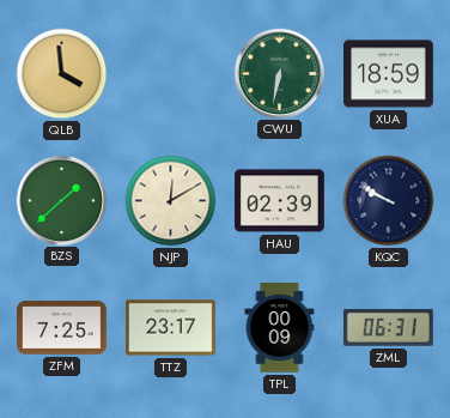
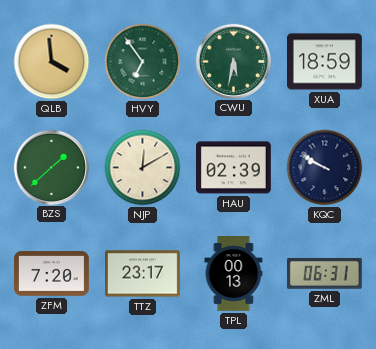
HVY: none -> 6:54
CWU: 6:32 -> 5:32
ZFM: 7:25 -> 7:20
TPL: 00:09 -> 00:13
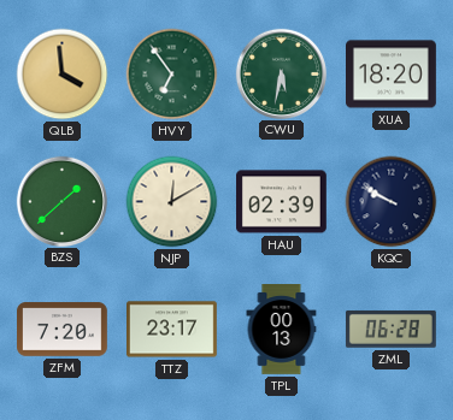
XUA: 18:59 -> 18:20
ZML: 06:31 -> 06:28
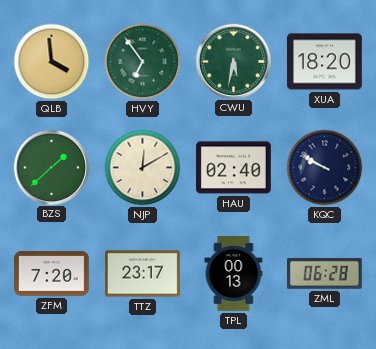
HAU: 02:39 -> 02:40
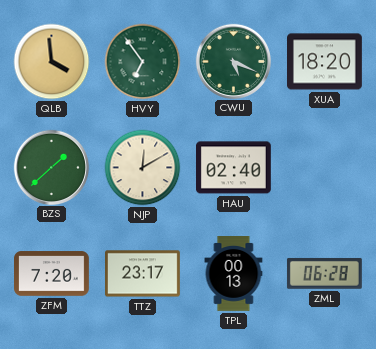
CWU: 5:32 -> 5:19
KQC: 9:50 -> none
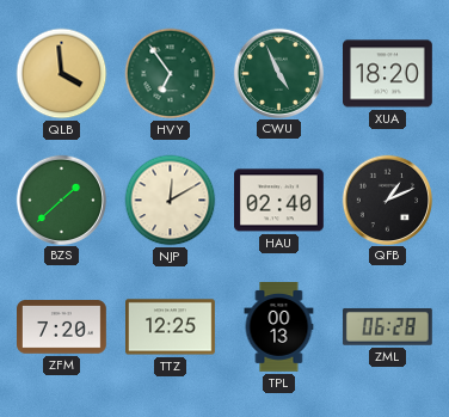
CWU: 5:19 -> 4:56
QFB: none -> 1:11
TTZ: 23:17 -> 12:25
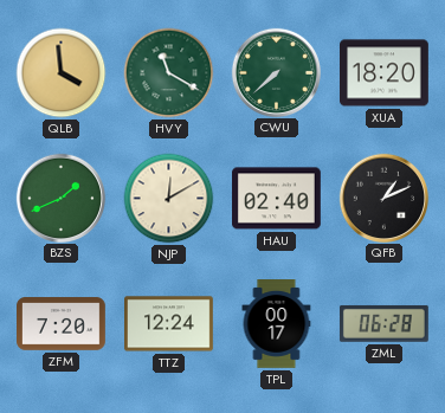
HVY: 6:54 -> 11:20
CWU: 4:56 -> 7:38
BZS: 1:38 -> 1:41
TTZ: 12:25 -> 12:24
TPL: 00:13 -> 00:17
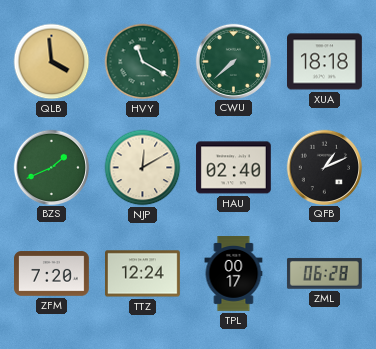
XUA: 18:20 -> 18:18
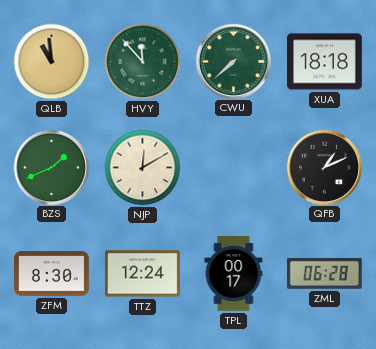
QLB: 3:59 -> 10:59
HVY: 11:20 -> 11:53
HAU: 02:40 -> none
ZFM: 7:20 -> 8:30
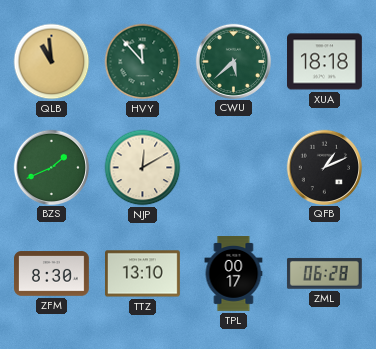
CWU: 7:38 -> 5:38
TTZ: 12:24 -> 13:10
